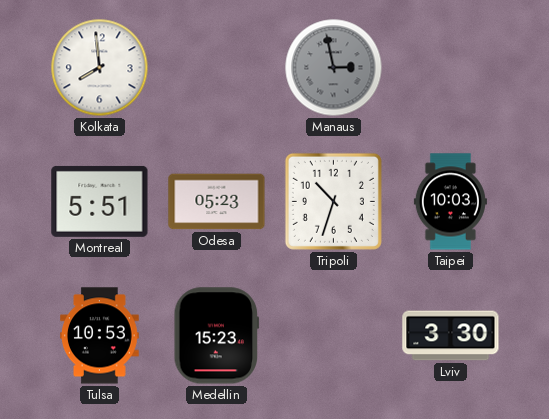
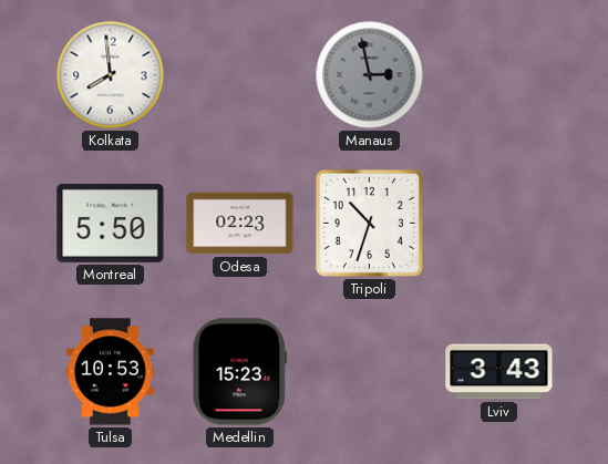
Montreal: 5:51 -> 5:50
Odesa: 05:23 -> 02:23
Taipei: 10:03 -> none
Lviv: 3:30 -> 3:43
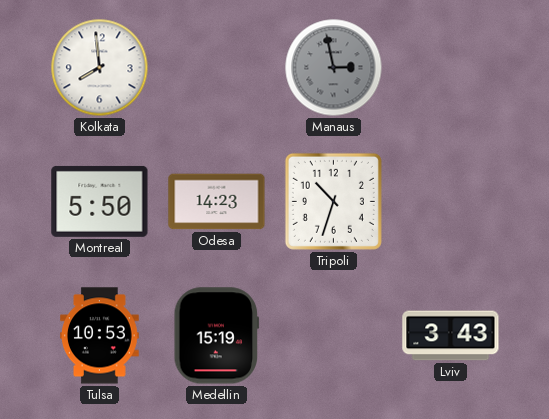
Odesa: 02:23 -> 14:23
Medellin: 15:23 -> 15:19
